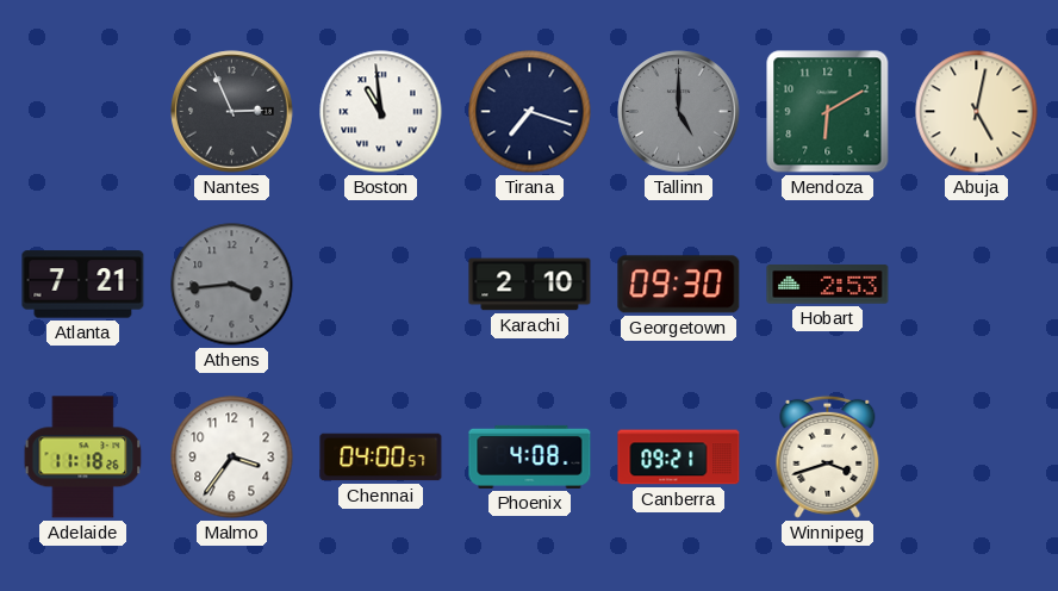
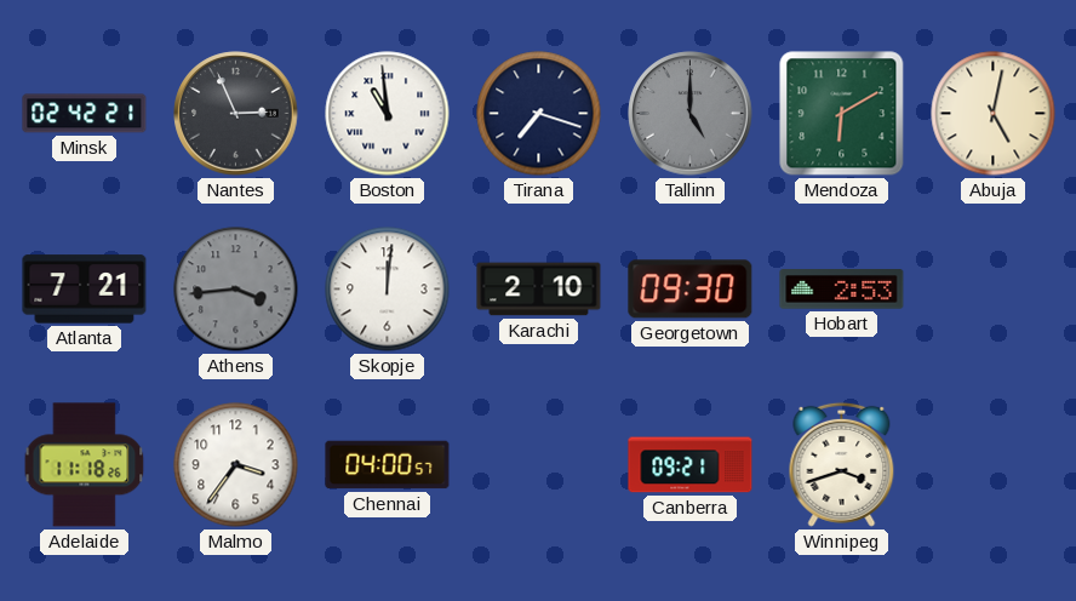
Minsk: none -> 02:42
Skopje: none -> 12:01
Phoenix: 4:08 -> none
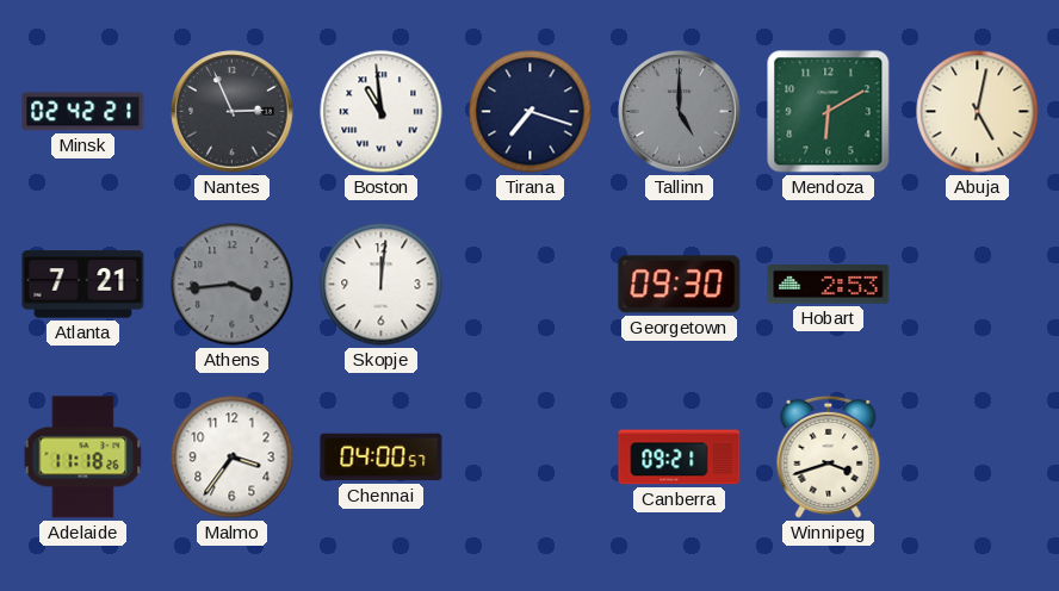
Karachi: 2:10 -> none
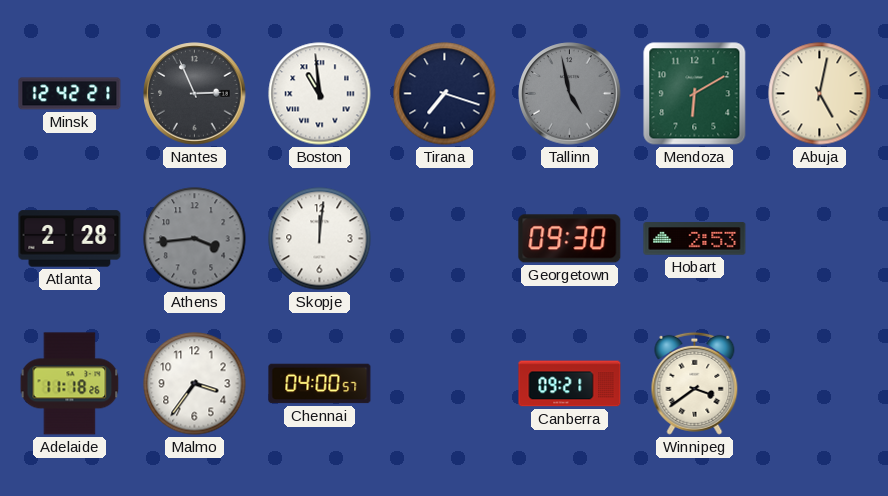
Minsk: 02:42 -> 12:42
Tallinn: 5:00 -> 4:58
Atlanta: 7:21 -> 2:28
Winnipeg: 3:42 -> 3:39
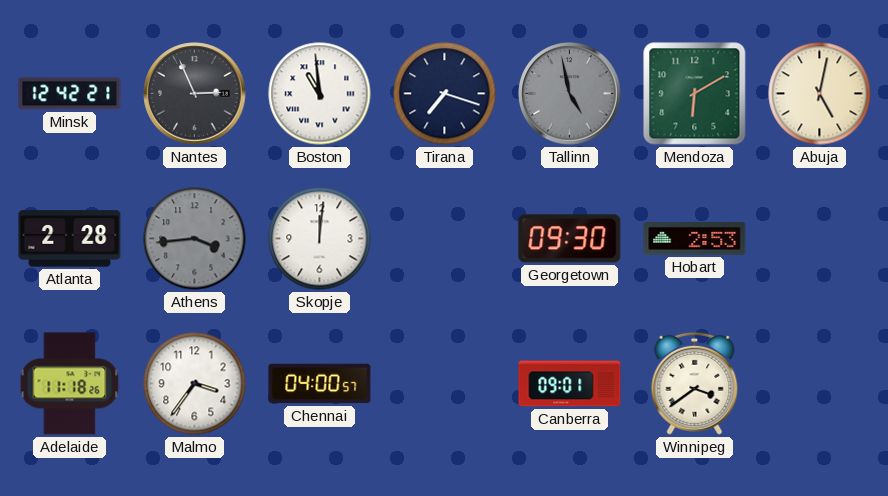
Canberra: 09:21 -> 09:01
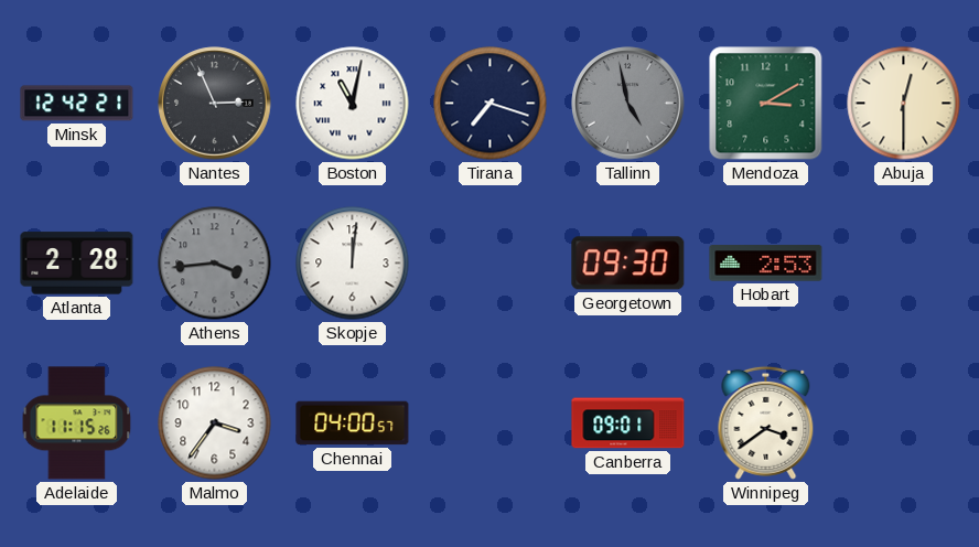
Boston: 10:59 -> 11:02
Mendoza: 6:10 -> 3:10
Abuja: 5:02 -> 12:30
Adelaide: 11:18 -> 11:15
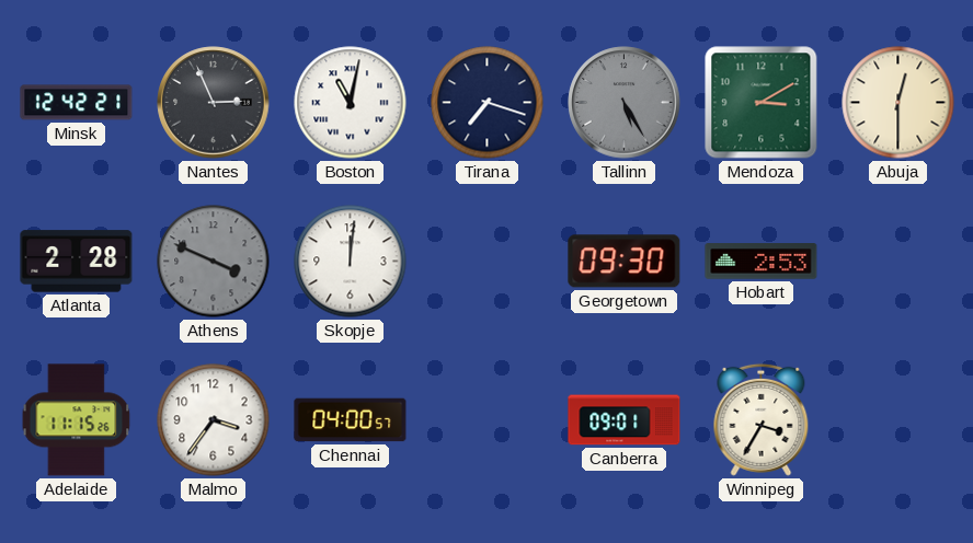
Tallinn: 4:58 -> 5:25
Athens: 3:44 -> 3:49
Winnipeg: 3:39 -> 3:35
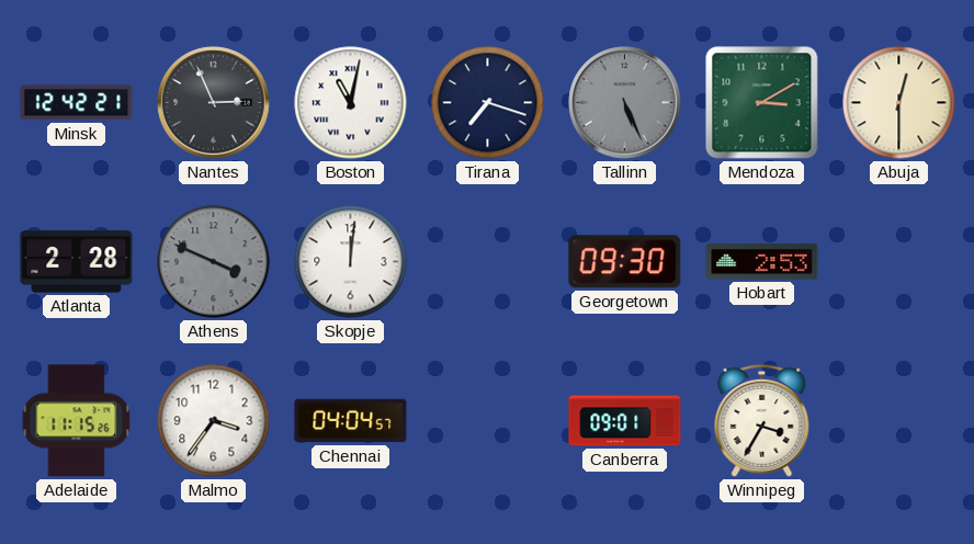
Tallinn: 5:25 -> 5:26
Chennai: 04:00 -> 04:04
